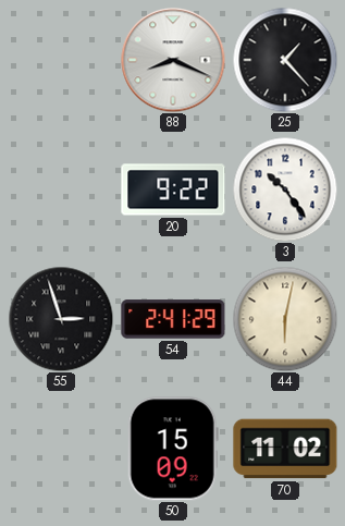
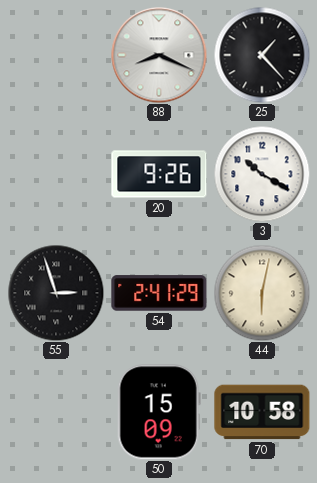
20: 9:22 -> 9:26
3: 10:24 -> 10:20
70: 11:02 -> 10:58
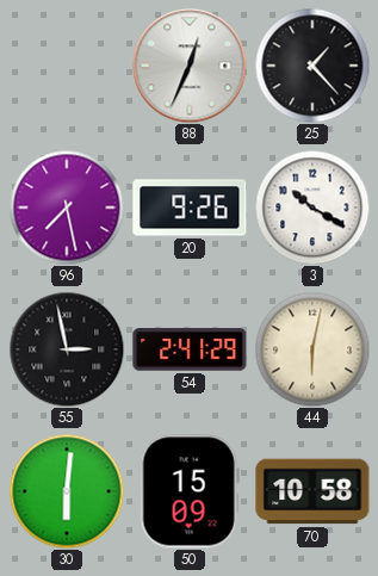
88: 8:19 -> 12:34
96: none -> 7:28
55: 2:57 -> 2:58
30: none -> 6:01
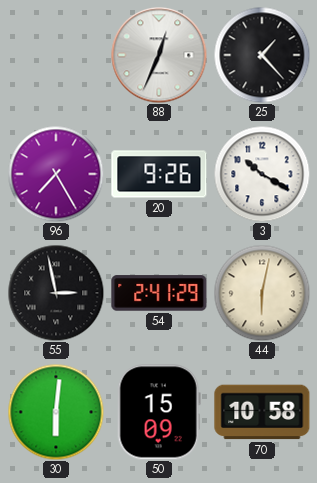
96: 7:28 -> 7:25
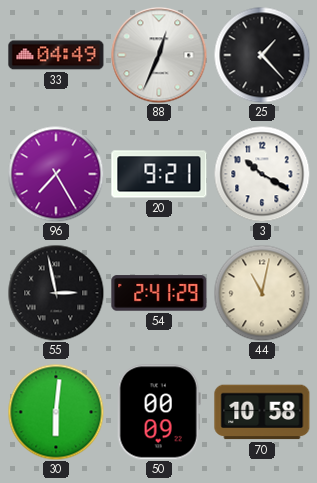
33: none -> 04:49
20: 9:26 -> 9:21
44: 6:02 -> 11:02
50: 15:09 -> 00:09
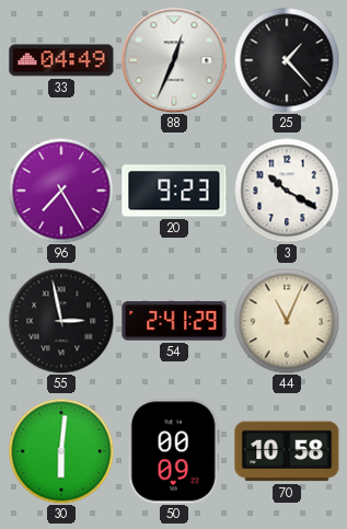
20: 9:21 -> 9:23
44: 11:02 -> 11:04
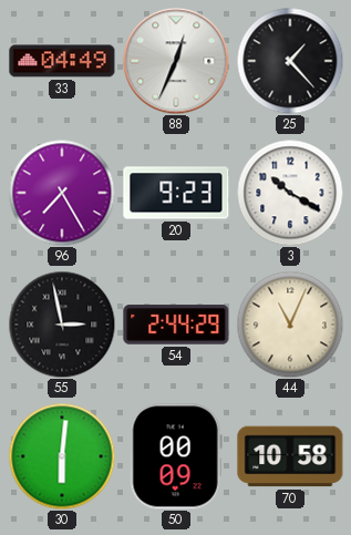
54: 2:41 -> 2:44
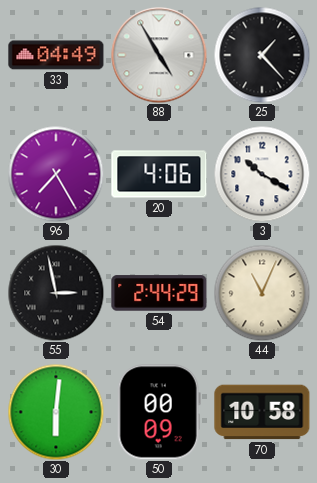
88: 12:34 -> 4:55
20: 9:23 -> 4:06
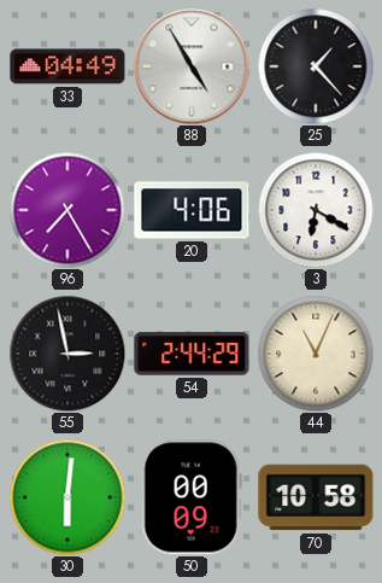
3: 10:20 -> 6:20
